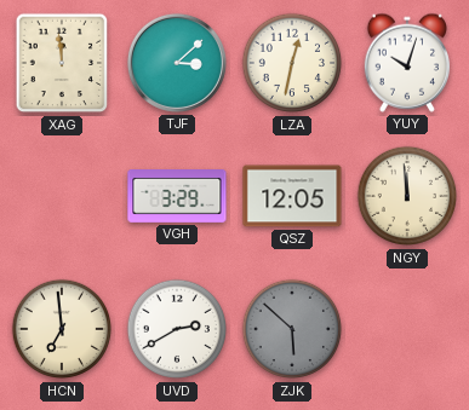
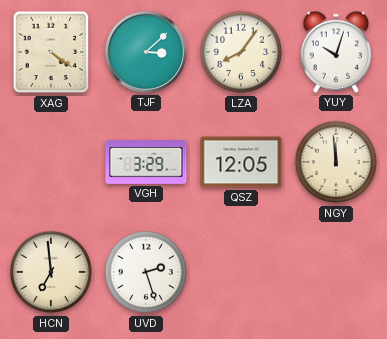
XAG: 11:59 -> 4:21
LZA: 12:32 -> 8:06
UVD: 2:40 -> 2:27
ZJK: 5:52 -> none
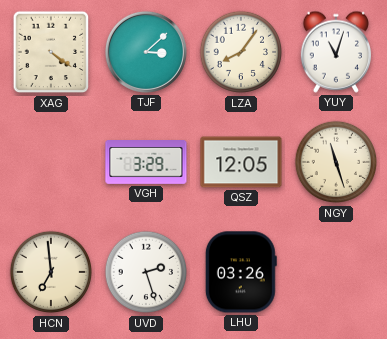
YUY: 10:03 -> 11:03
NGY: 11:59 -> 11:27
LHU: none -> 03:26
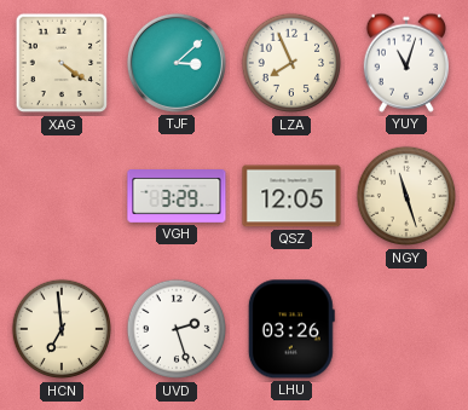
LZA: 8:06 -> 7:56
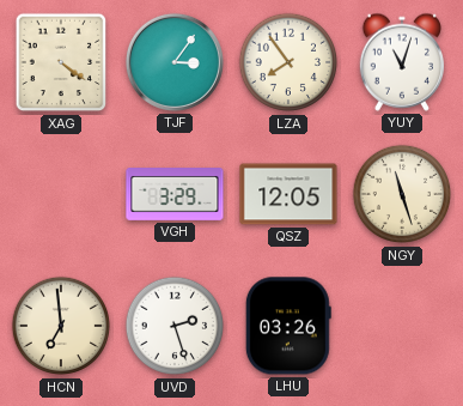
TJF: 3:08 -> 3:06
LZA: 7:56 -> 7:54
